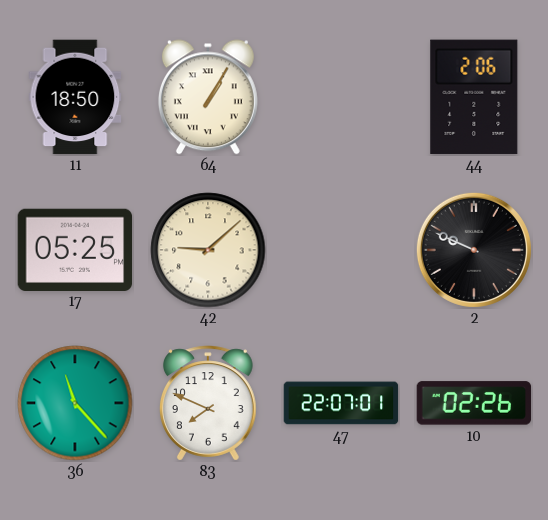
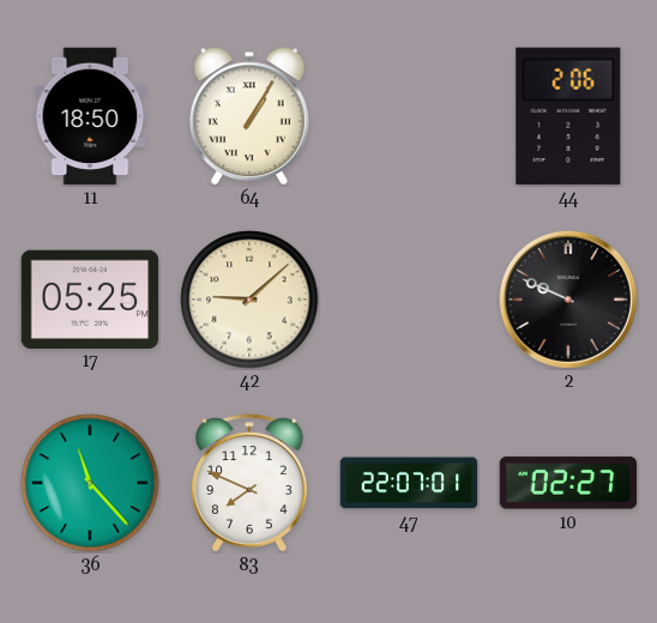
10: 02:26 -> 02:27
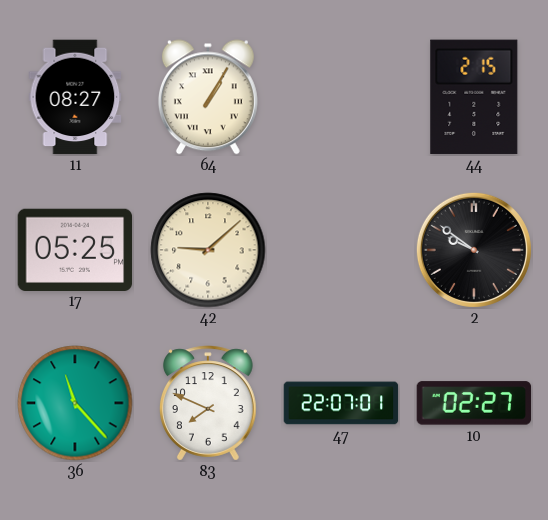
11: 18:50 -> 08:27
44: 2:06 -> 2:15
2: 9:49 -> 9:51
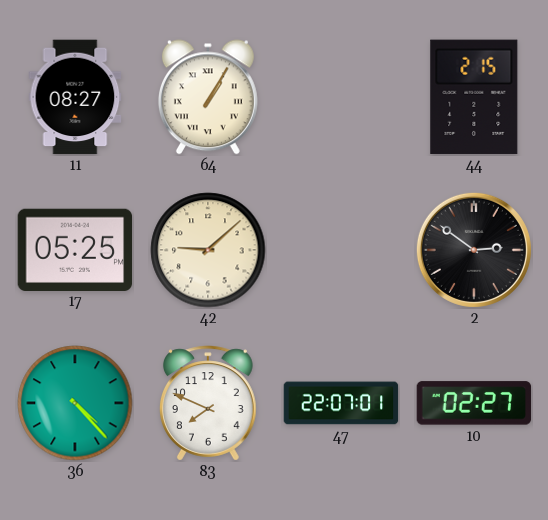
2: 9:51 -> 2:51
36: 11:23 -> 4:23
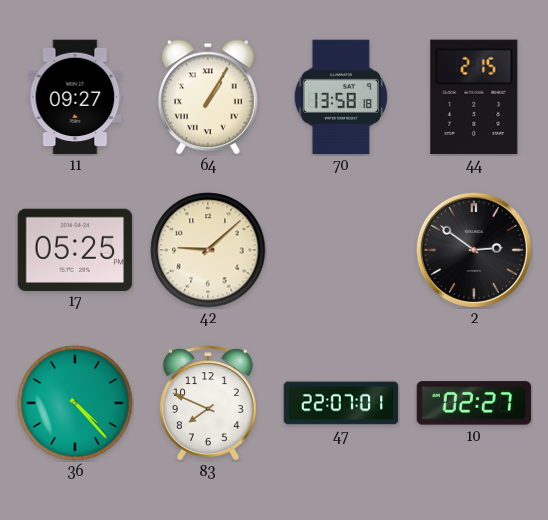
11: 08:27 -> 09:27
70: none -> 13:58
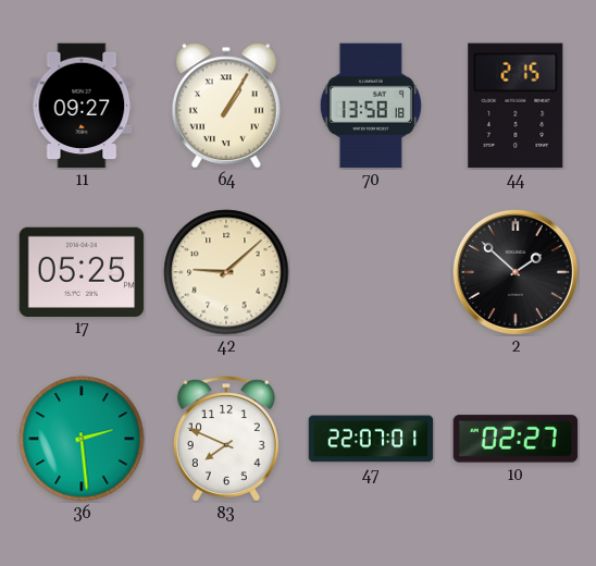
2: 2:51 -> 1:52
36: 4:23 -> 2:29
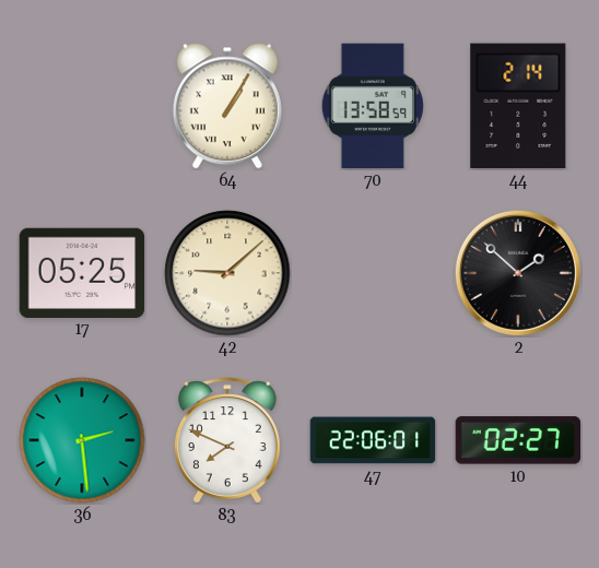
11: 09:27 -> none
70: 13:58:18 -> 13:58:59
44: 2:15 -> 2:14
47: 22:07 -> 22:06
